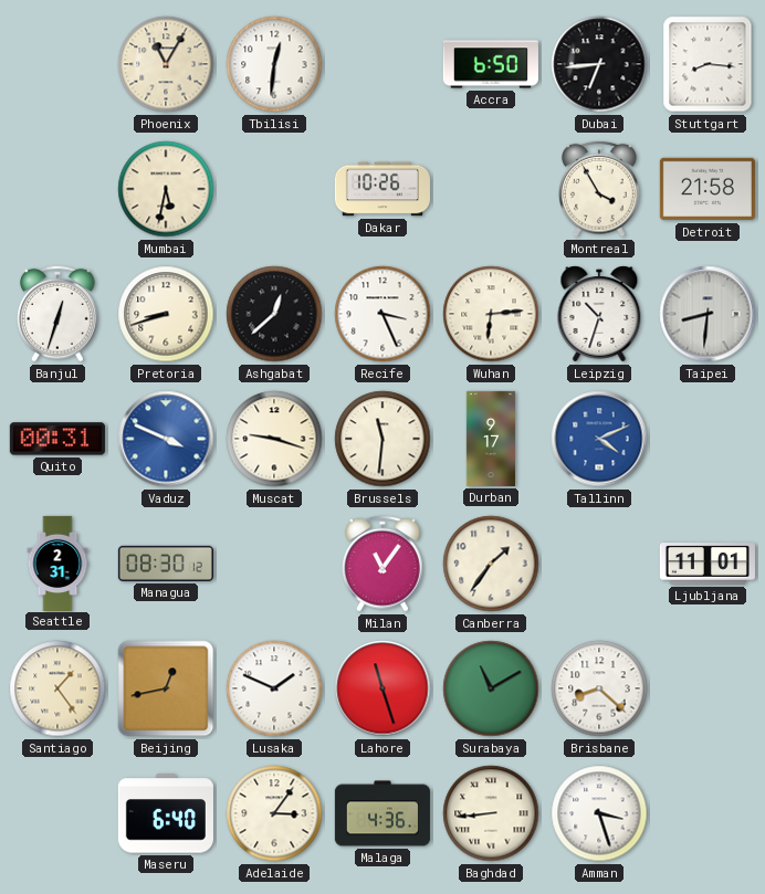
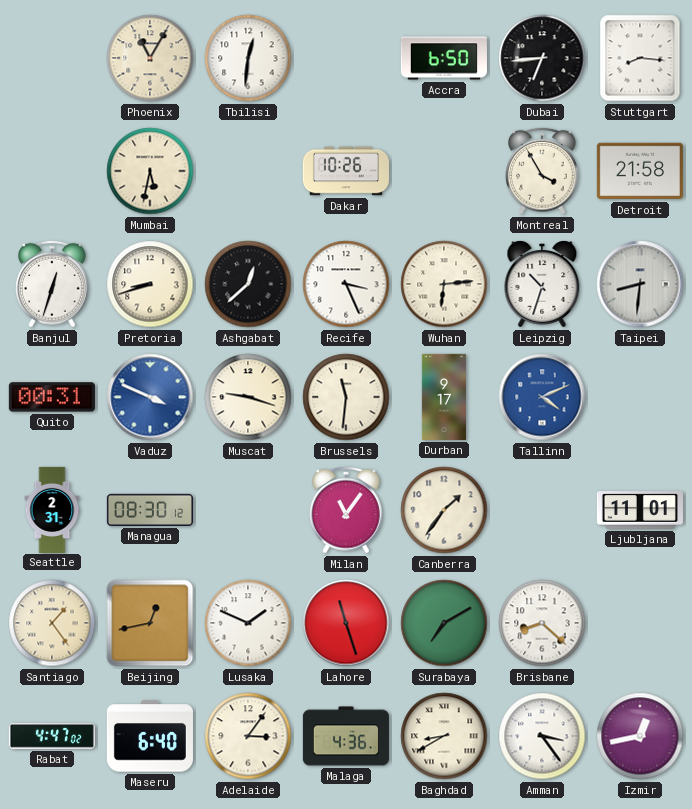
Surabaya: 11:10 -> 7:10
Rabat: none -> 4:47
Baghdad: 8:44 -> 8:40
Amman: 3:27 -> 3:24
Izmir: none -> 12:43
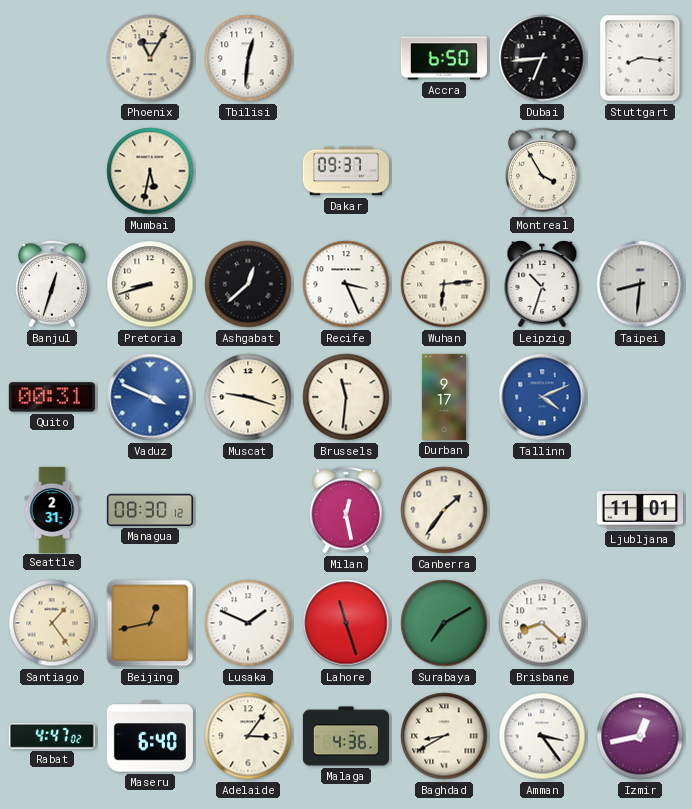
Dakar: 10:26 -> 09:37
Detroit: 21:58 -> none
Milan: 11:06 -> 12:28
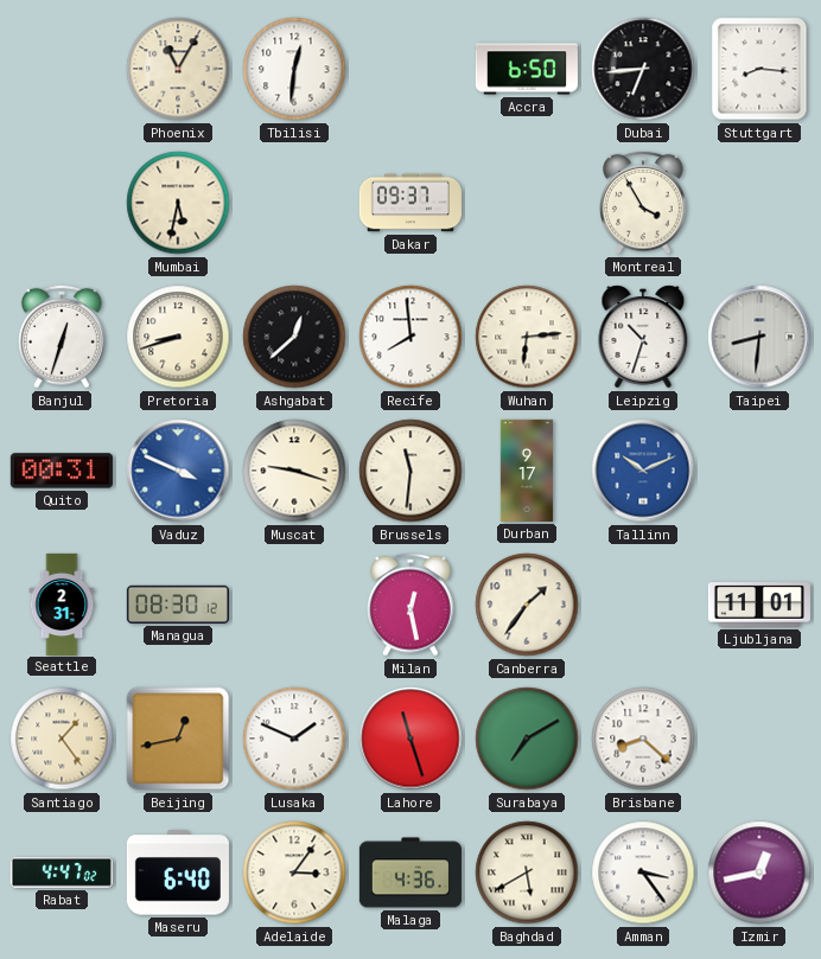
Recife: 3:26 -> 7:59
Tallinn: 4:11 -> 10:11
Baghdad: 8:40 -> 5:40
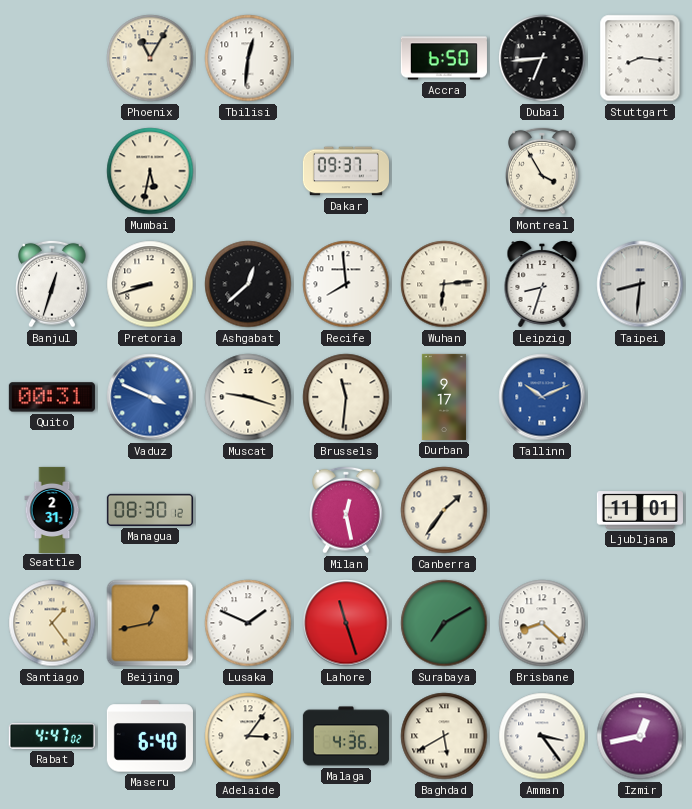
Leipzig: 10:33 -> 8:33
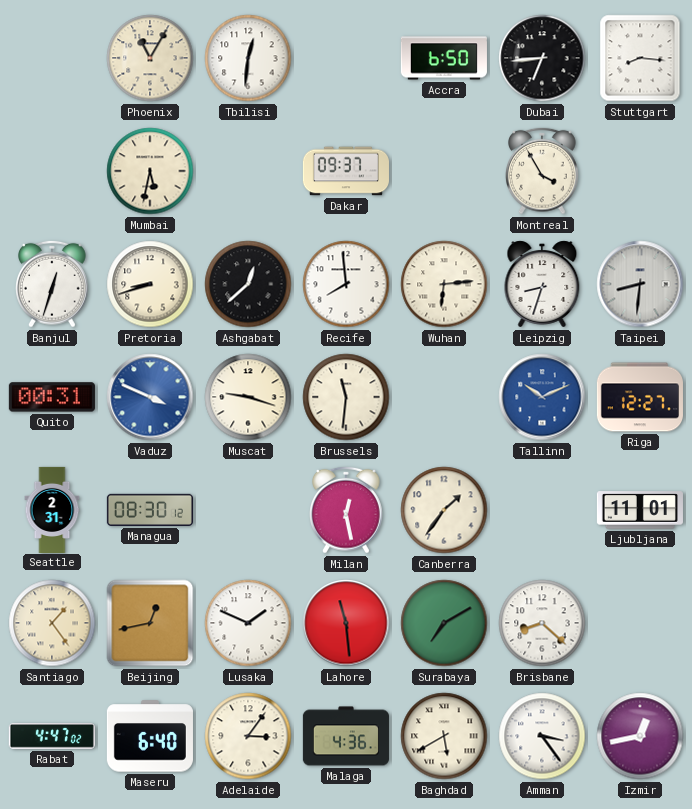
Durban: 9:17 -> none
Riga: none -> 12:27
Lahore: 11:27 -> 11:29
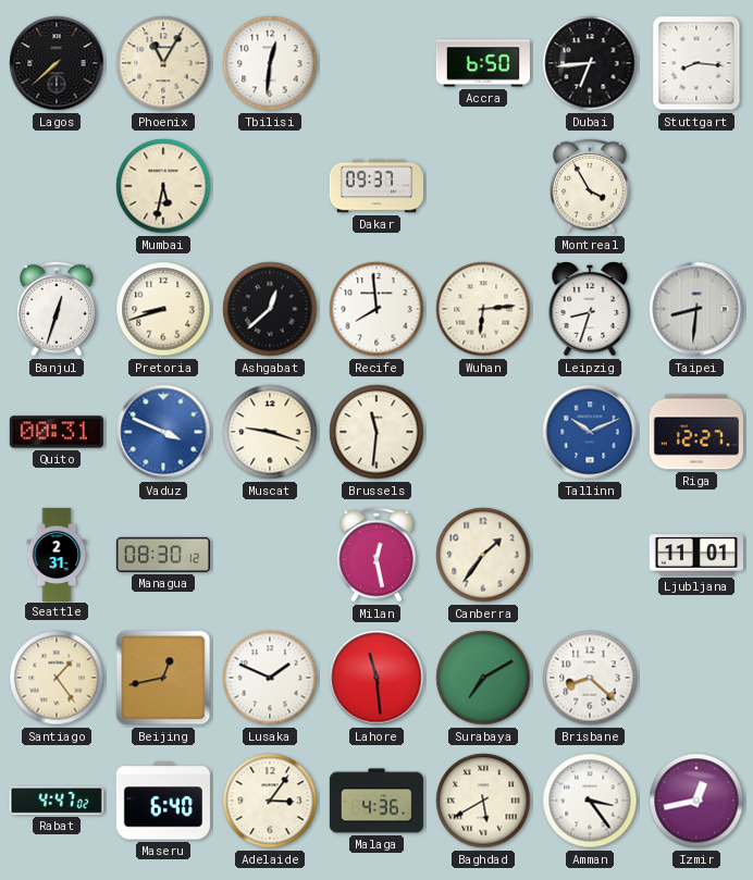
Lagos: none -> 7:38
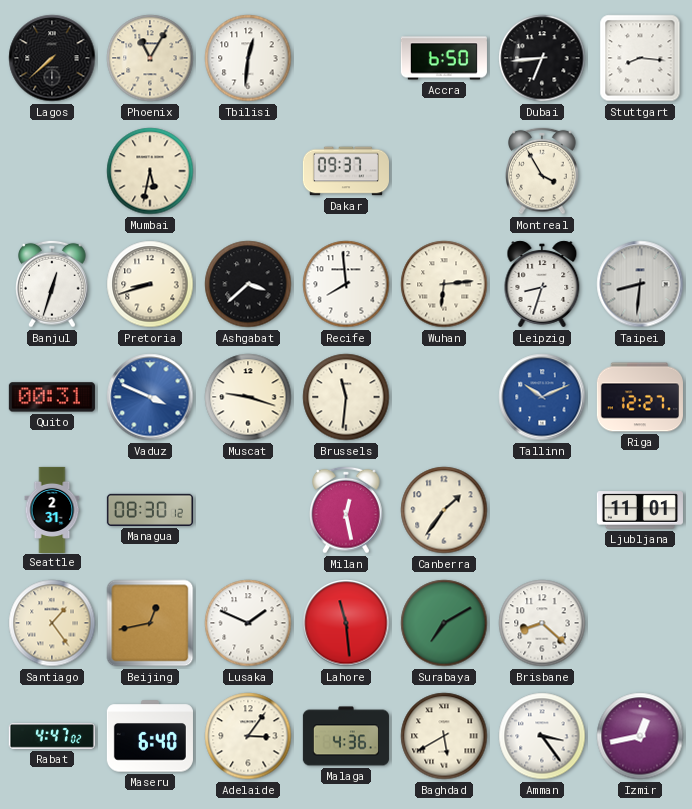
Ashgabat: 12:38 -> 3:38
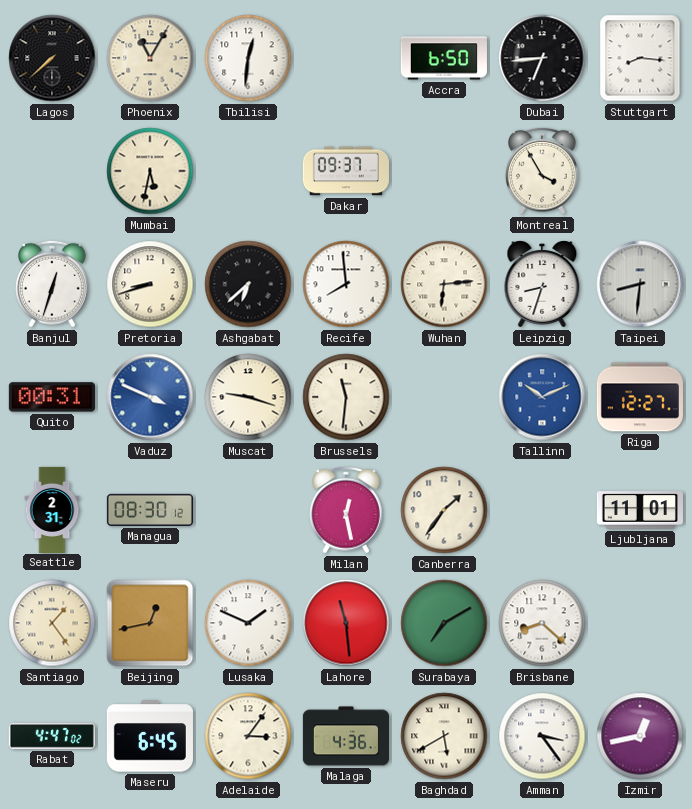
Ashgabat: 3:38 -> 6:38
Maseru: 6:40 -> 6:45
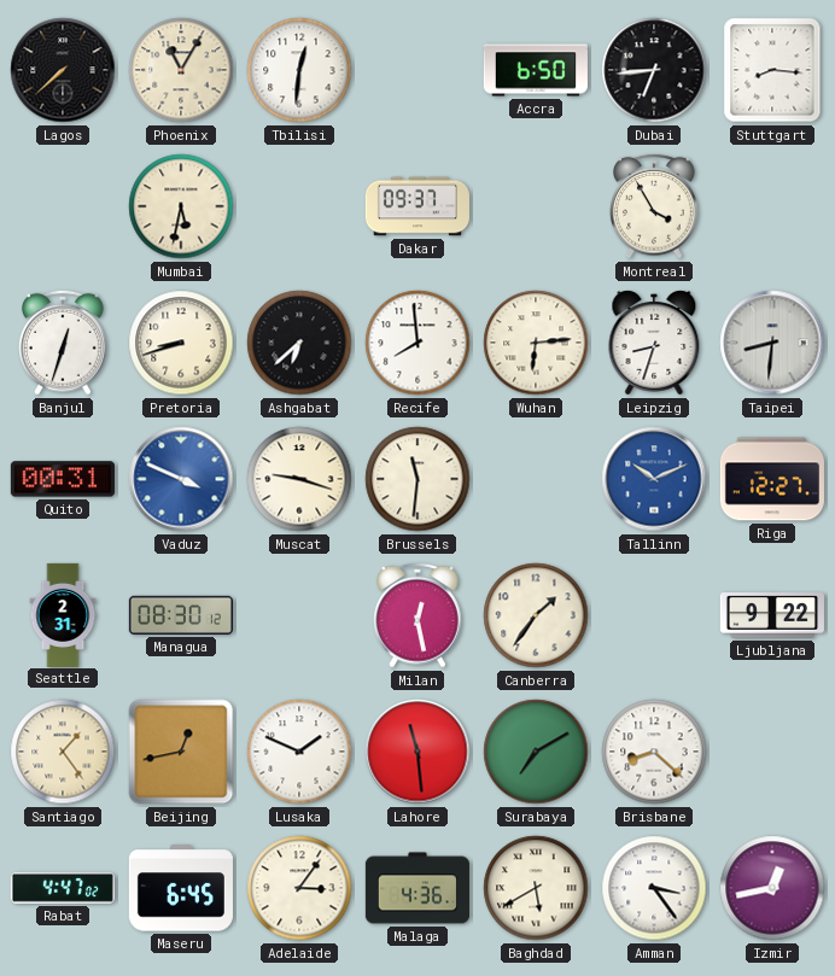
Ljubljana: 11:01 -> 9:22
